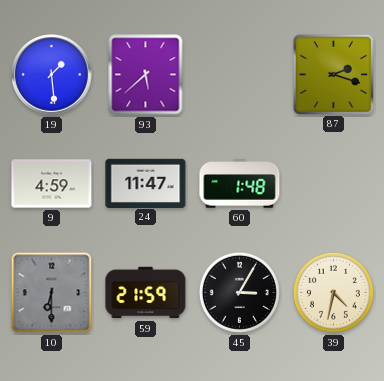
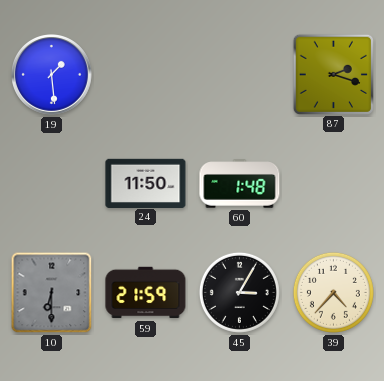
93: 5:38 -> none
9: 4:59 -> none
24: 11:47 -> 11:50
39: 4:32 -> 4:37
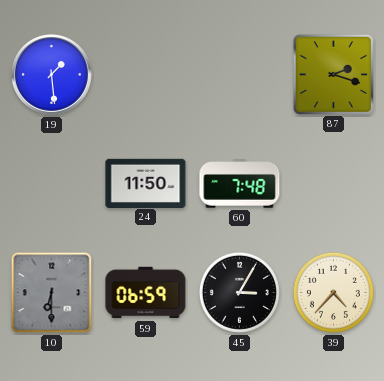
60: 1:48 -> 7:48
59: 21:59 -> 06:59
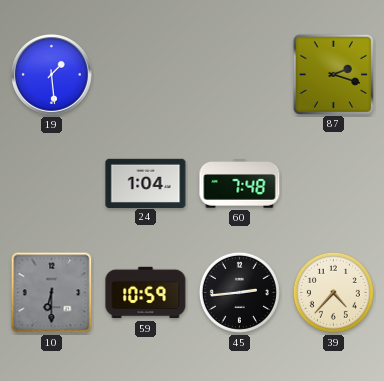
24: 11:50 -> 1:04
59: 06:59 -> 10:59
45: 3:05 -> 2:44
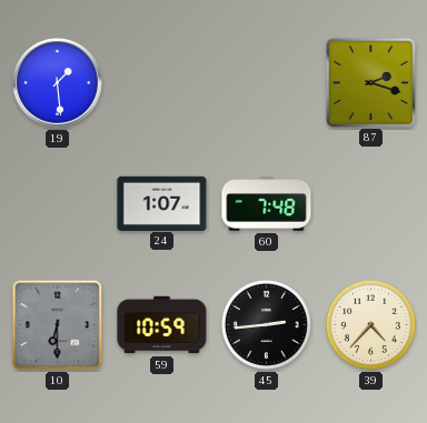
24: 1:04 -> 1:07
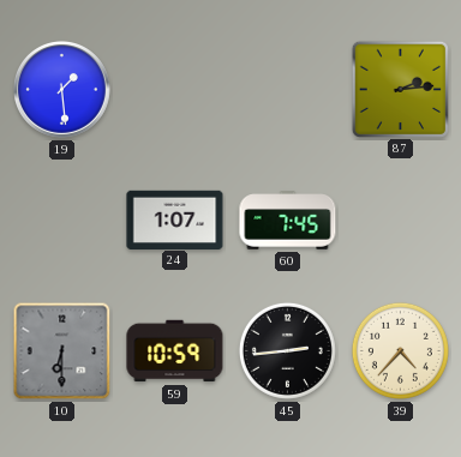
87: 2:18 -> 2:14
60: 7:48 -> 7:45
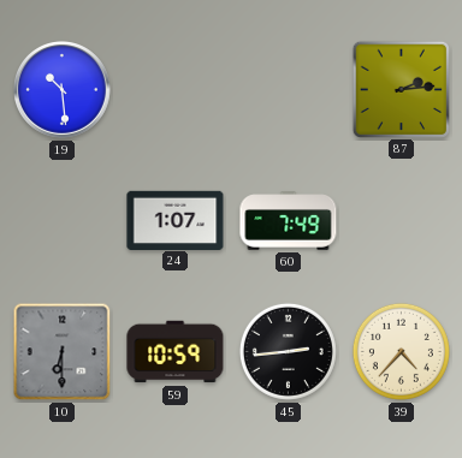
19: 1:29 -> 10:29
60: 7:45 -> 7:49
